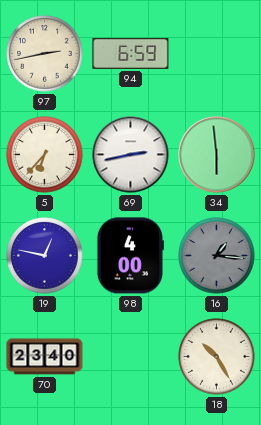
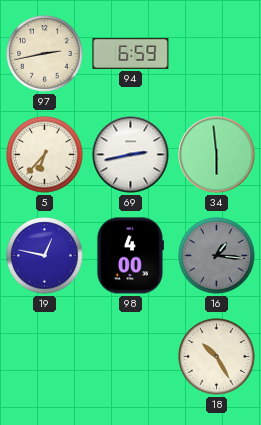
70: 23:40 -> none
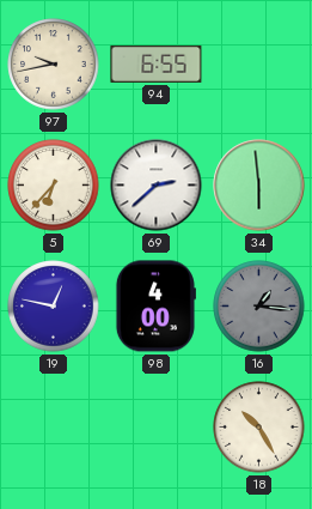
97: 2:43 -> 9:43
94: 6:59 -> 6:55
69: 2:43 -> 2:38
